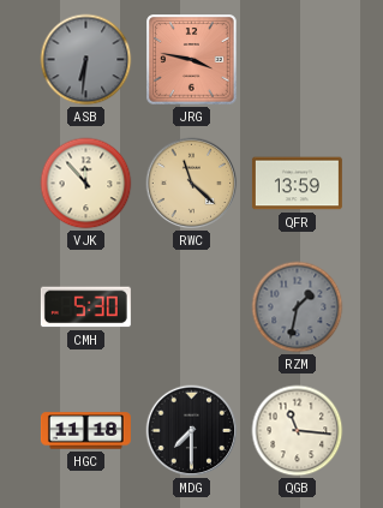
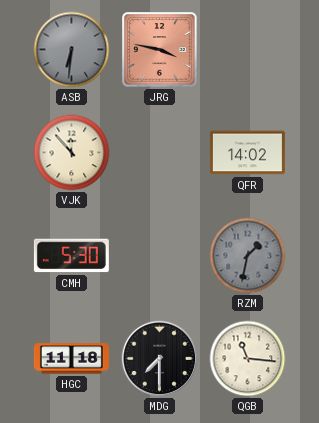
RWC: 11:22 -> none
QFR: 13:59 -> 14:02
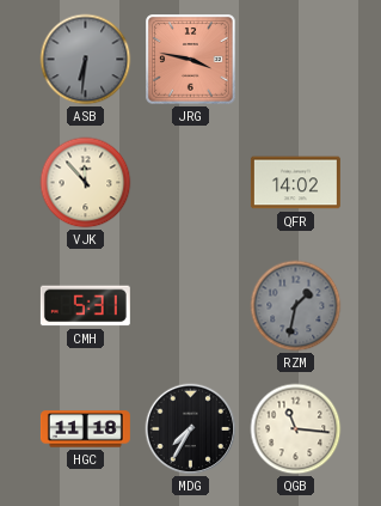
CMH: 5:30 -> 5:31
MDG: 7:30 -> 7:35
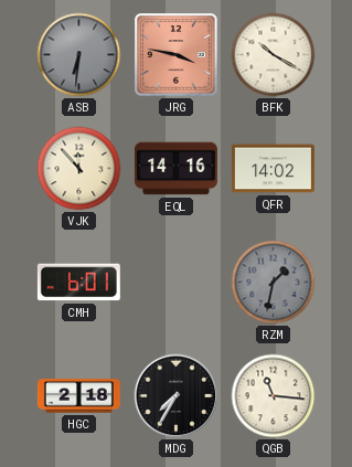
BFK: none -> 10:20
EQL: none -> 14:16
CMH: 5:31 -> 6:01
HGC: 11:18 -> 2:18
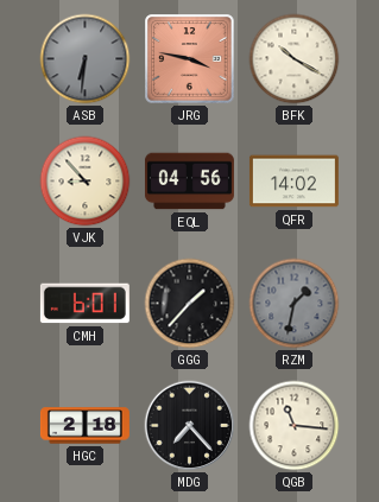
VJK: 11:53 -> 8:53
EQL: 14:16 -> 04:56
GGG: none -> 1:37
MDG: 7:35 -> 7:23
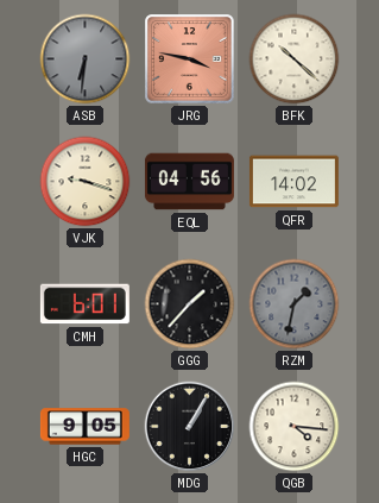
BFK: 10:20 -> 10:22
VJK: 8:53 -> 9:18
HGC: 2:18 -> 9:05
MDG: 7:23 -> 1:05
QGB: 11:16 -> 4:16
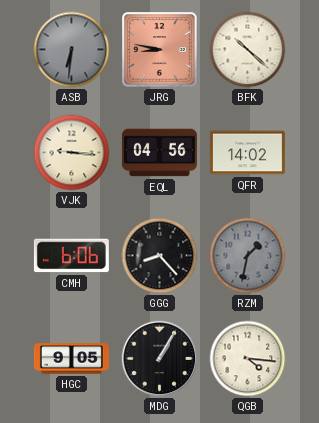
JRG: 3:47 -> 8:47
VJK: 9:18 -> 9:16
CMH: 6:01 -> 6:06
GGG: 1:37 -> 8:23
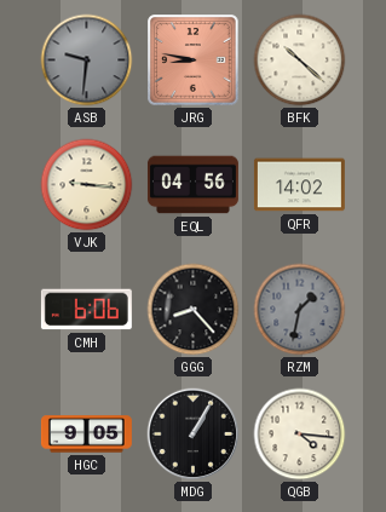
ASB: 6:31 -> 9:31
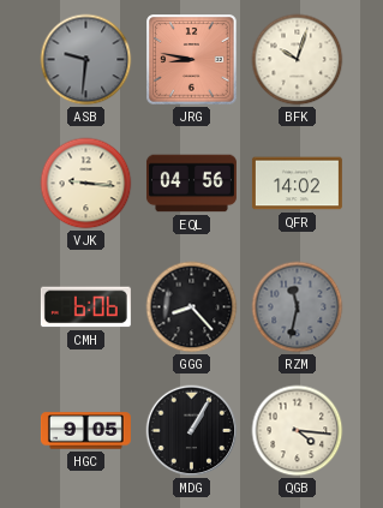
BFK: 10:22 -> 10:03
RZM: 1:32 -> 11:32
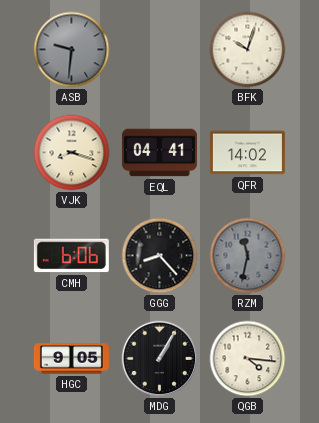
JRG: 8:47 -> none
VJK: 9:16 -> 8:18
EQL: 04:56 -> 04:41
